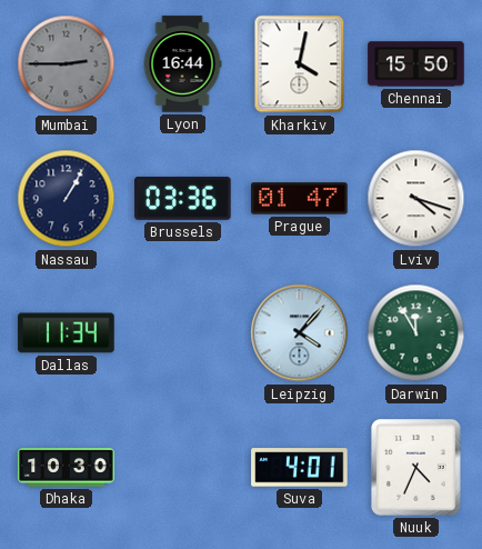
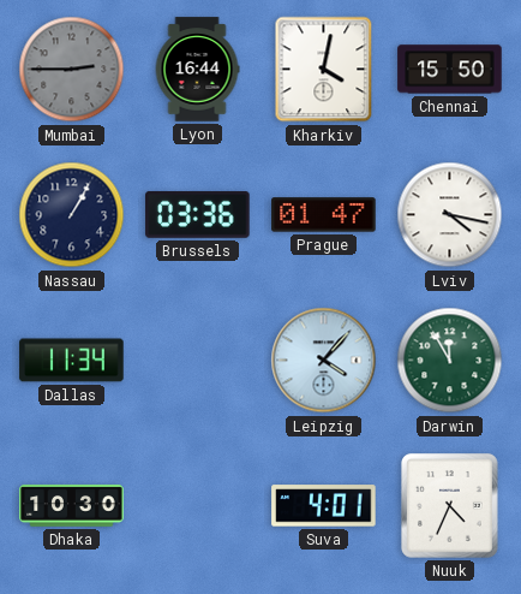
Lviv: 4:18 -> 4:17
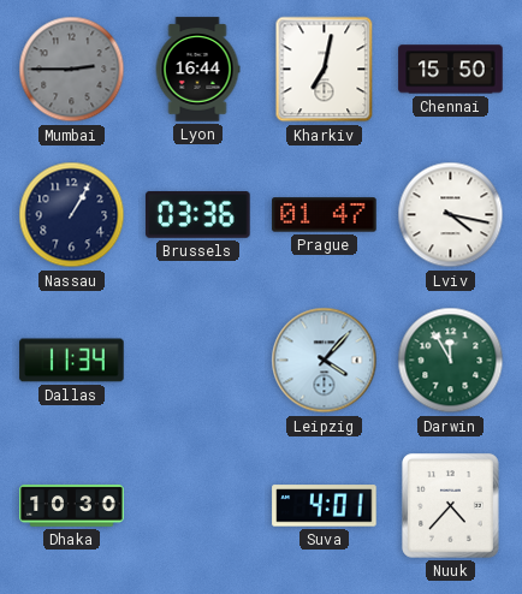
Kharkiv: 4:02 -> 7:02
Nuuk: 4:34 -> 4:37
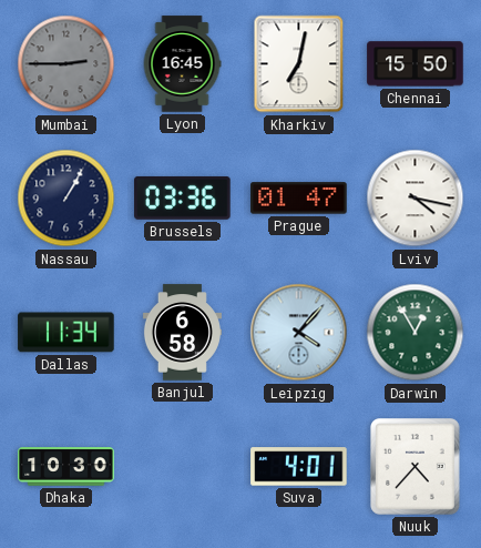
Lyon: 16:44 -> 16:45
Banjul: none -> 6:58
Darwin: 11:55 -> 12:55
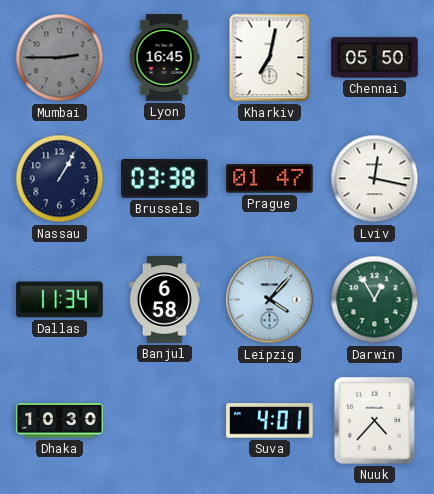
Chennai: 15:50 -> 05:50
Brussels: 03:36 -> 03:38
Lviv: 4:17 -> 12:17
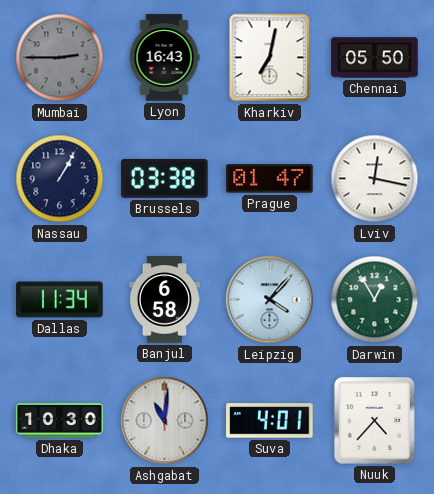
Lyon: 16:45 -> 16:43
Ashgabat: none -> 11:01
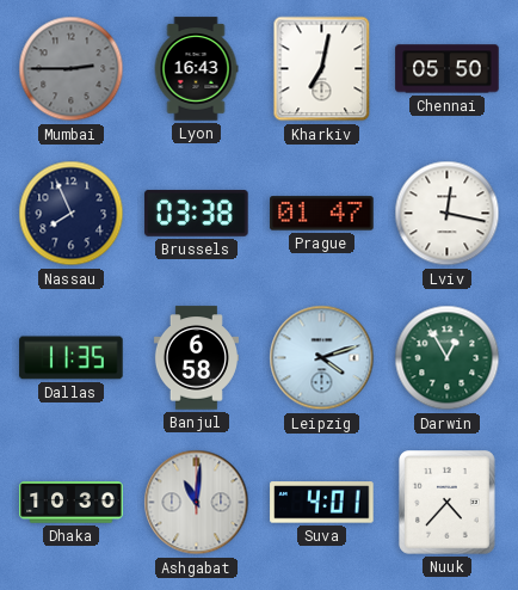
Nassau: 1:05 -> 7:56
Dallas: 11:34 -> 11:35
Leipzig: 4:07 -> 4:12
